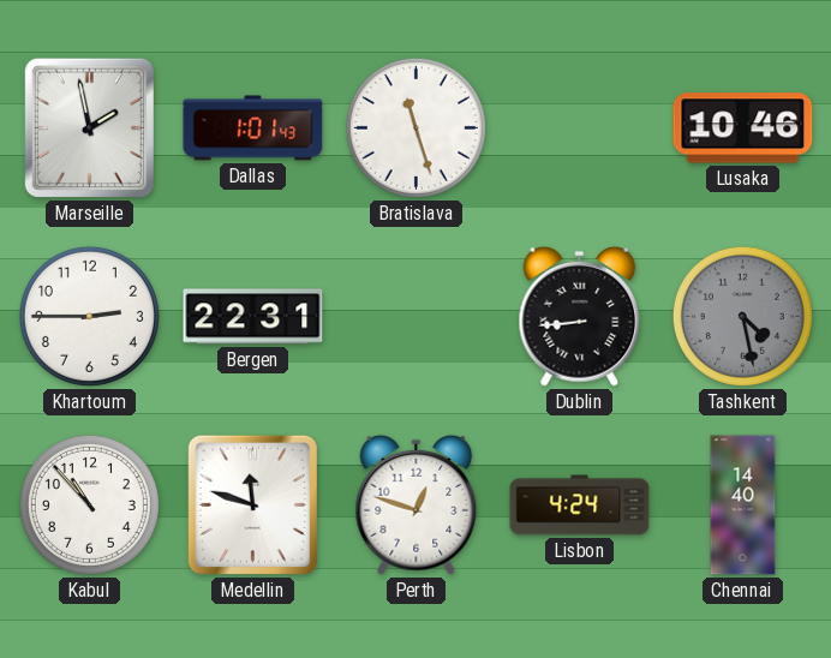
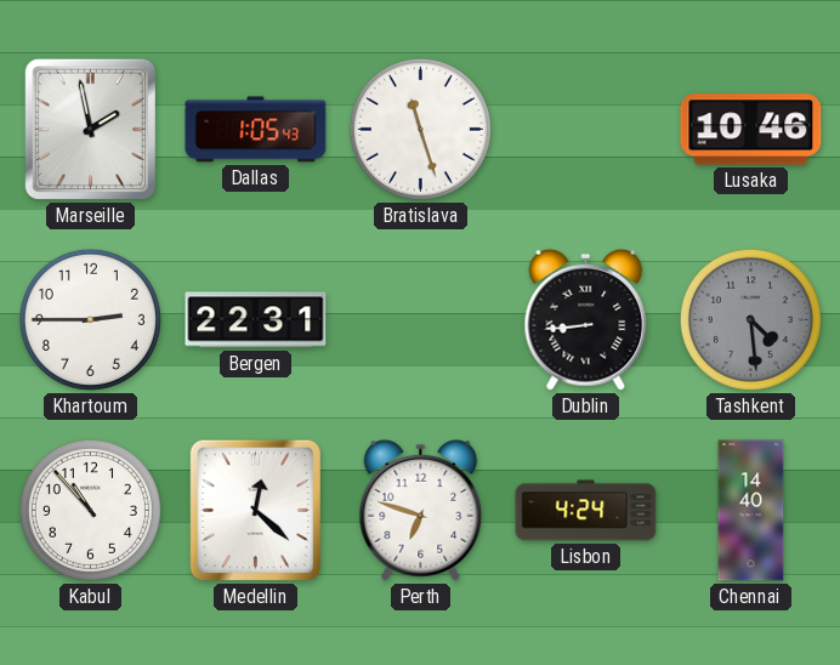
Dallas: 1:01 -> 1:05
Tashkent: 4:28 -> 4:29
Medellin: 11:48 -> 12:22
Perth: 12:48 -> 6:48
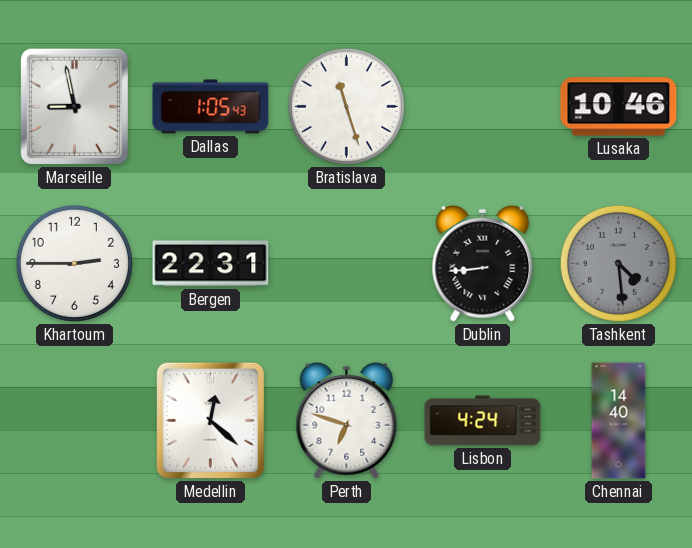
Marseille: 1:58 -> 8:58
Kabul: 10:53 -> none
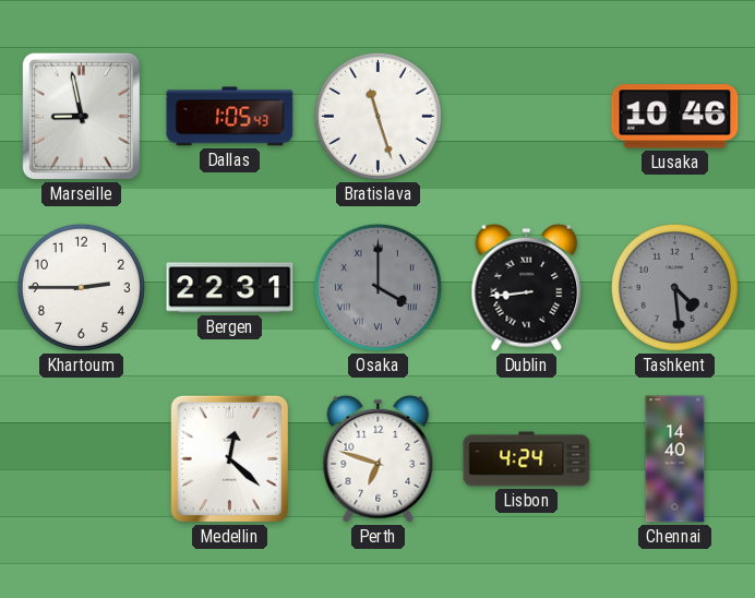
Osaka: none -> 4:00
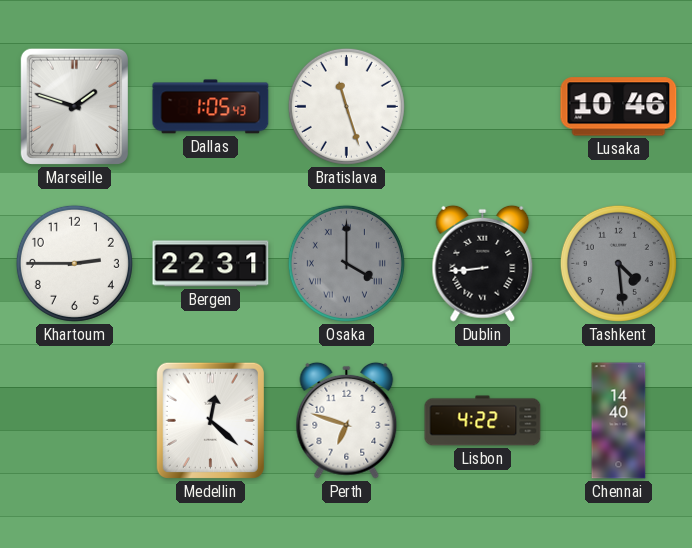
Marseille: 8:58 -> 1:48
Lisbon: 4:24 -> 4:22
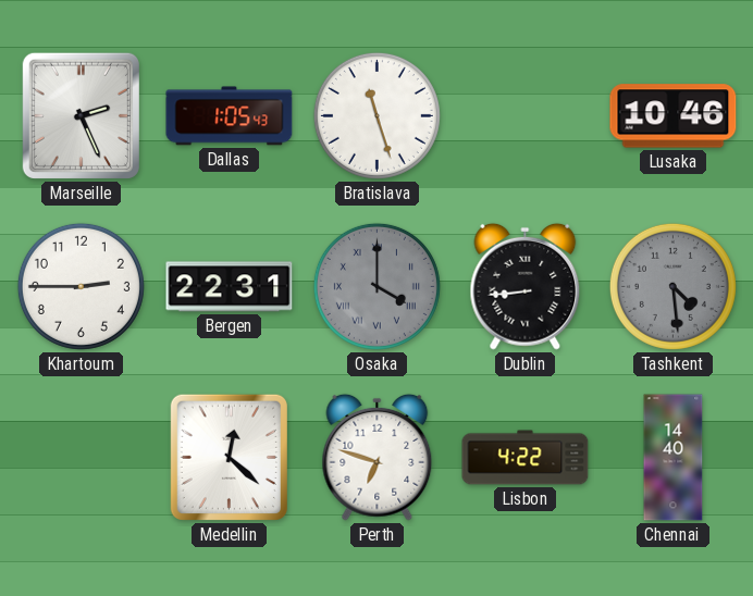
Marseille: 1:48 -> 2:26
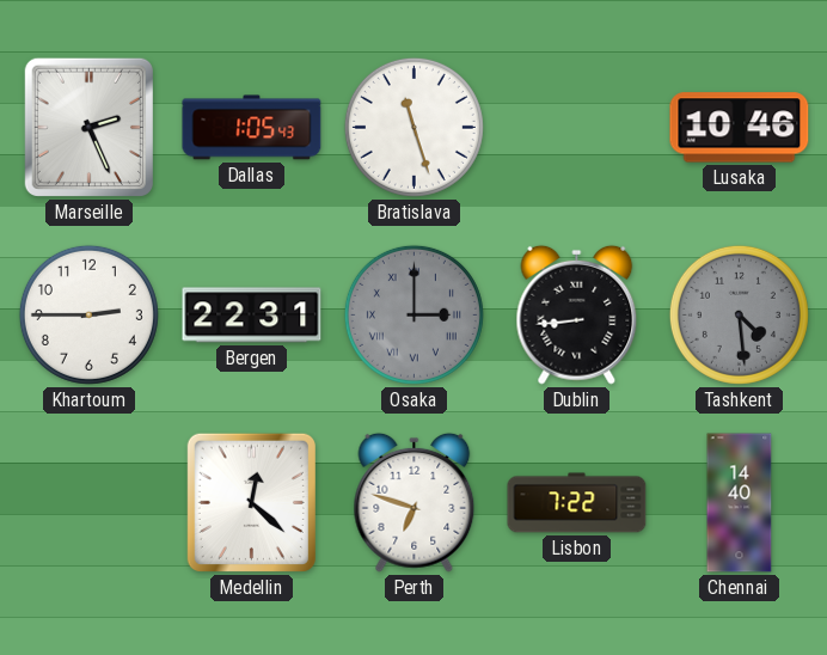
Osaka: 4:00 -> 3:00
Lisbon: 4:22 -> 7:22
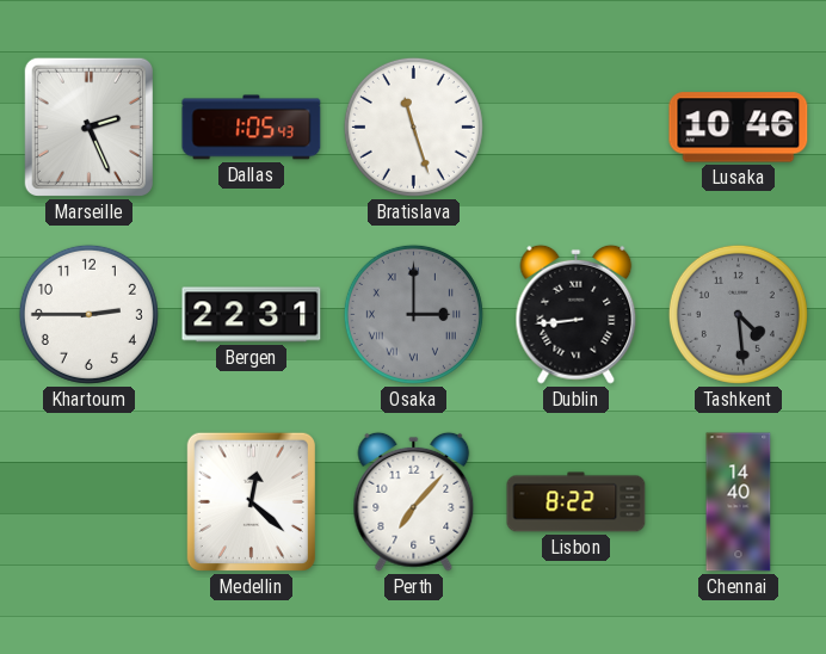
Perth: 6:48 -> 7:07
Lisbon: 7:22 -> 8:22
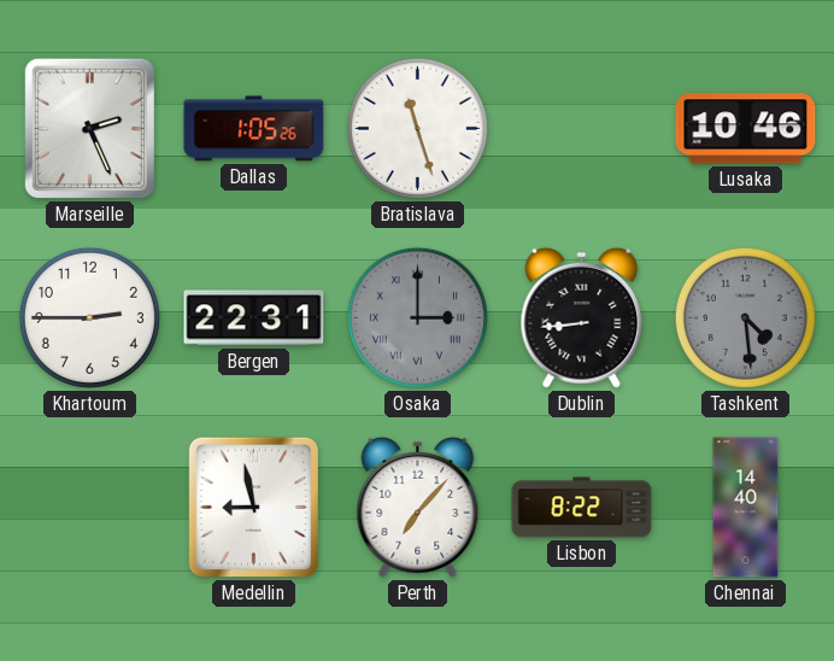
Dallas: 1:05:43 -> 1:05:26
Medellin: 12:22 -> 8:58
